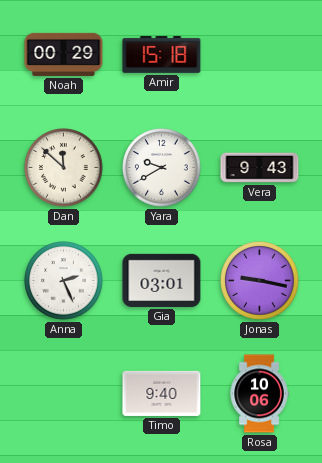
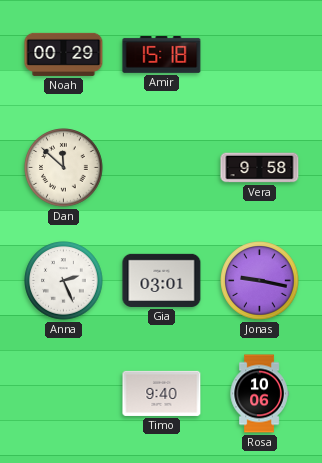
Yara: 9:40 -> none
Vera: 9:43 -> 9:58
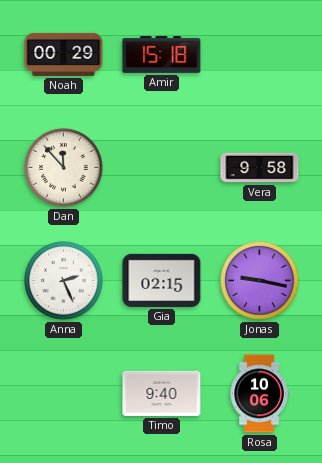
Dan: 11:52 -> 11:53
Gia: 03:01 -> 02:15
